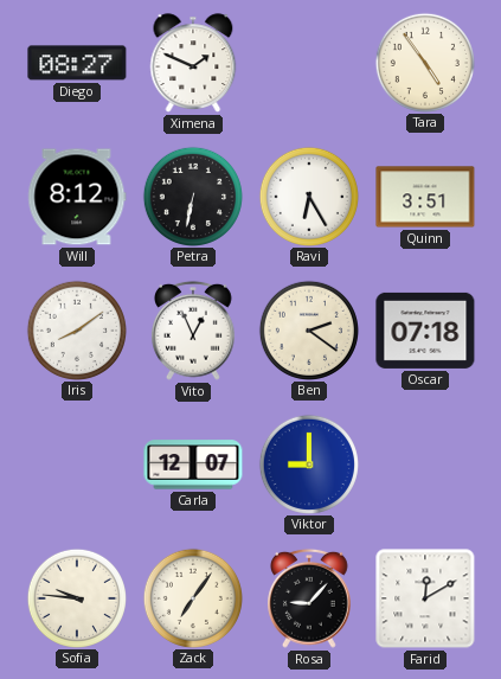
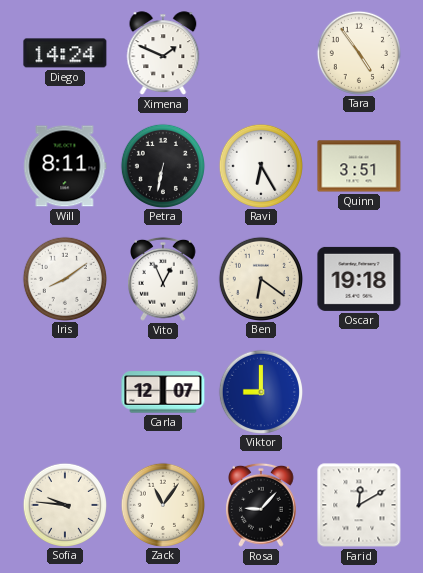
Diego: 08:27 -> 14:24
Will: 8:12 -> 8:11
Ben: 2:21 -> 6:21
Oscar: 07:18 -> 19:18
Zack: 7:06 -> 11:06
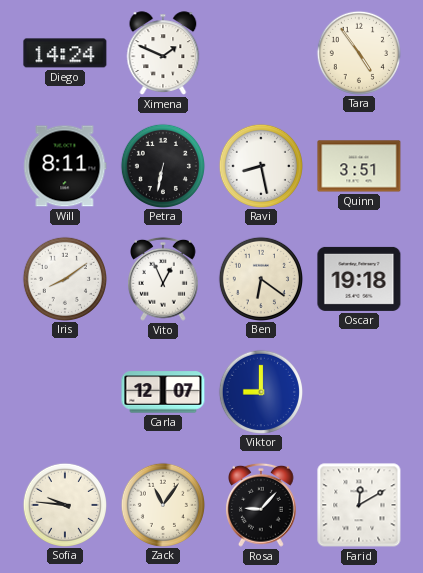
Ravi: 6:25 -> 8:28
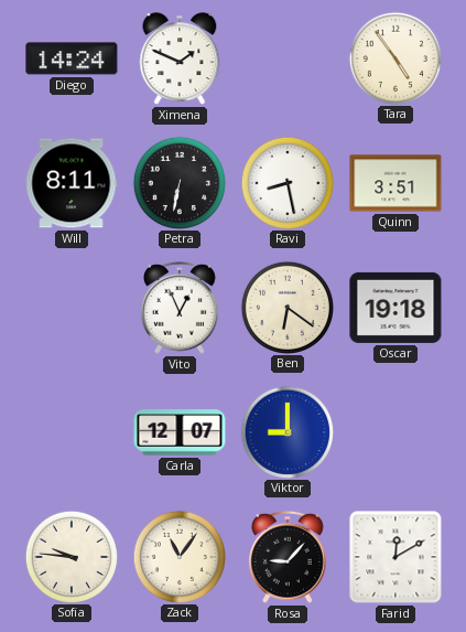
Iris: 8:09 -> none
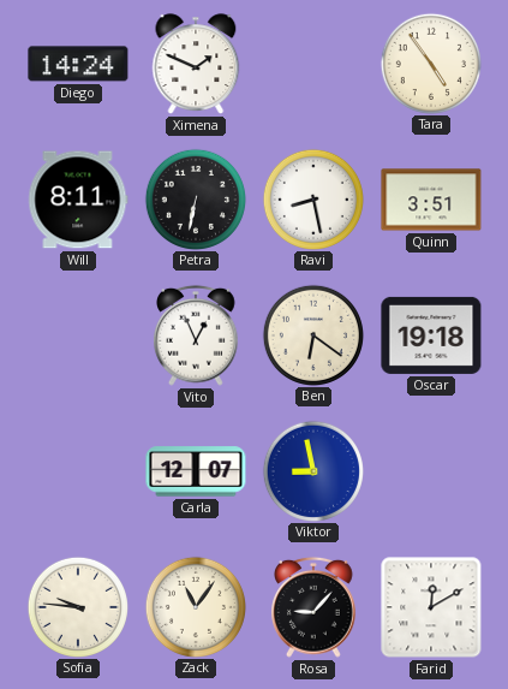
Viktor: 9:00 -> 8:58
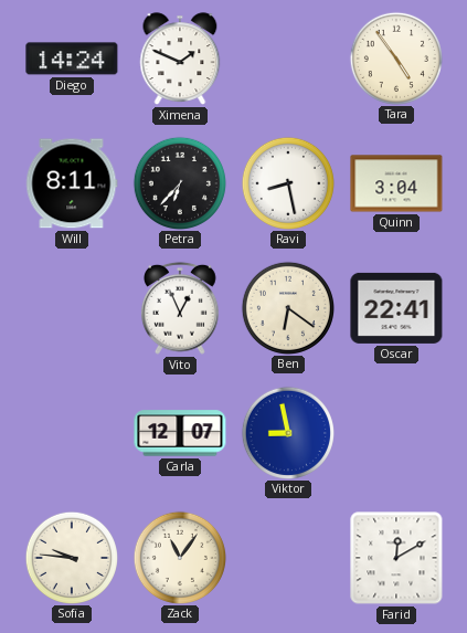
Petra: 6:32 -> 6:37
Quinn: 3:51 -> 3:04
Oscar: 19:18 -> 22:41
Rosa: 9:07 -> none
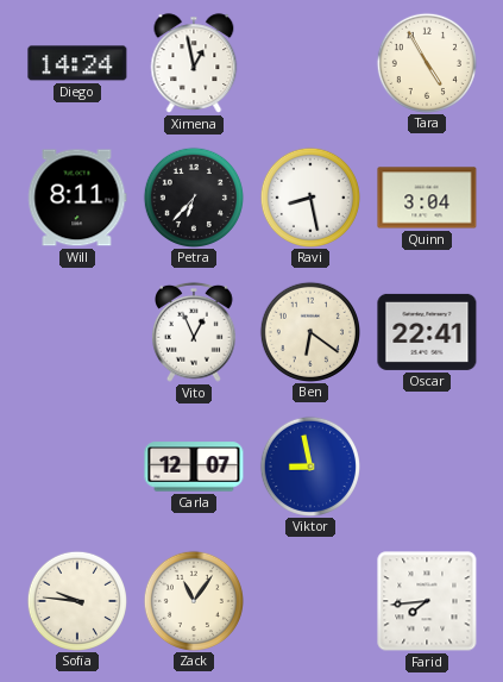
Ximena: 1:49 -> 12:58
Tara: 4:54 -> 4:55
Farid: 12:10 -> 7:44
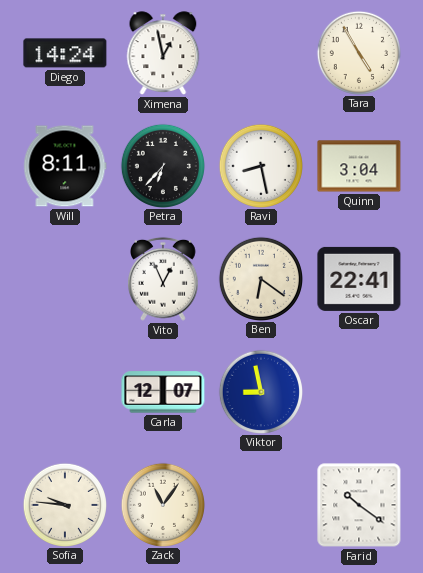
Farid: 7:44 -> 10:21
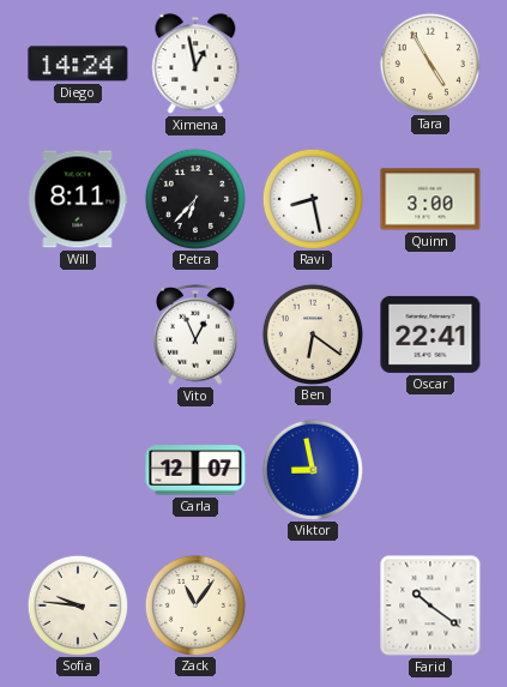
Quinn: 3:04 -> 3:00
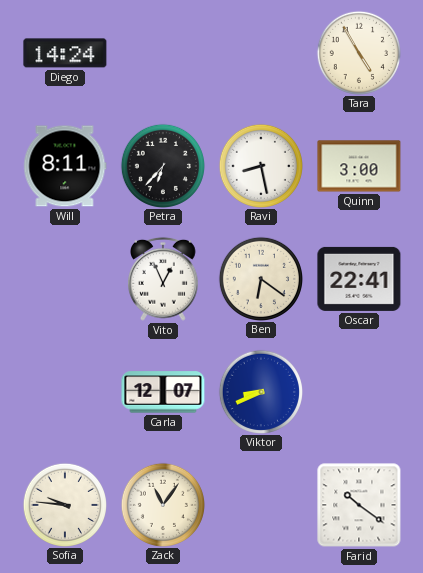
Ximena: 12:58 -> none
Viktor: 8:58 -> 8:41
